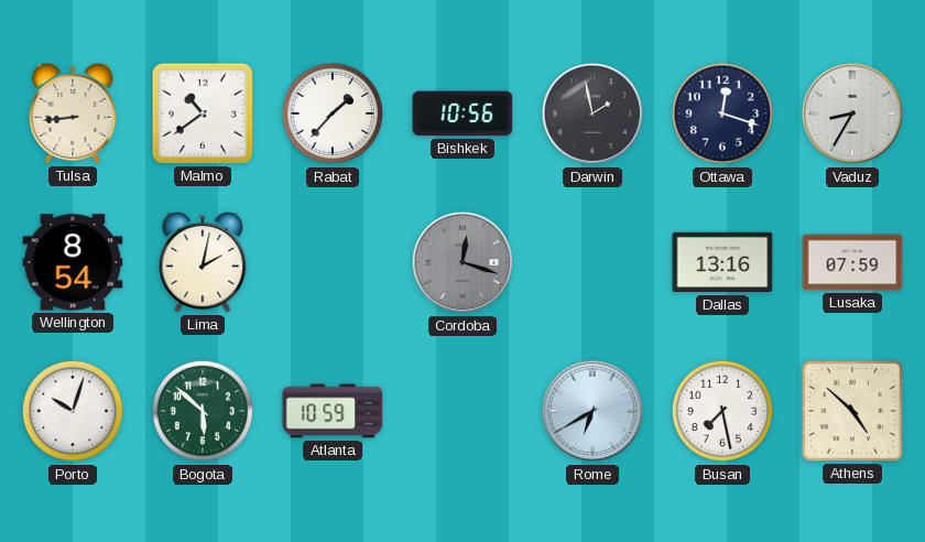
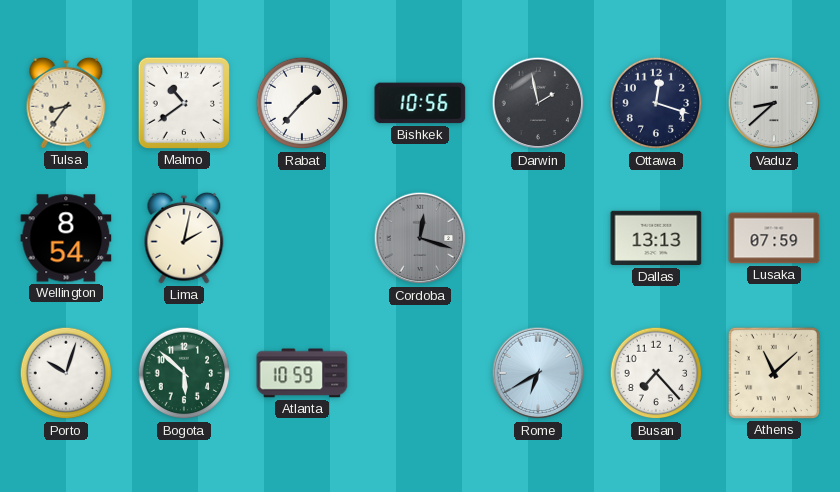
Tulsa: 8:44 -> 8:36
Vaduz: 8:35 -> 8:38
Dallas: 13:16 -> 13:13
Busan: 7:28 -> 7:23
Athens: 4:52 -> 11:08
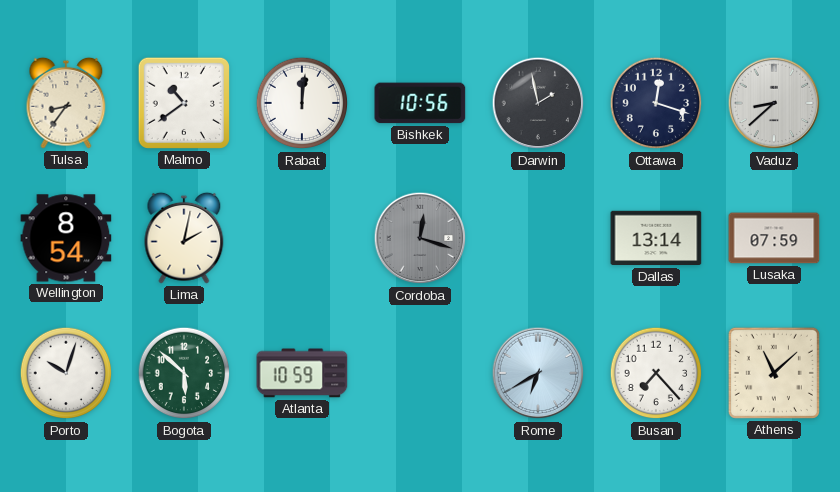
Rabat: 1:37 -> 12:01
Dallas: 13:13 -> 13:14
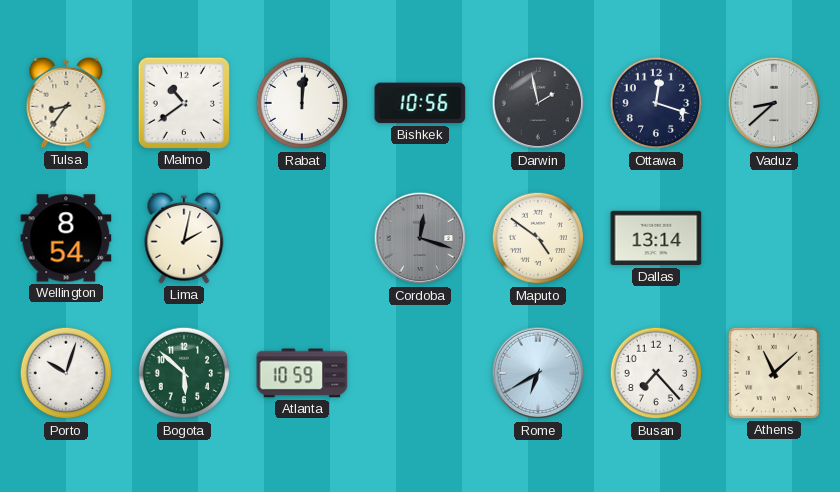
Maputo: none -> 4:51
Lusaka: 07:59 -> none
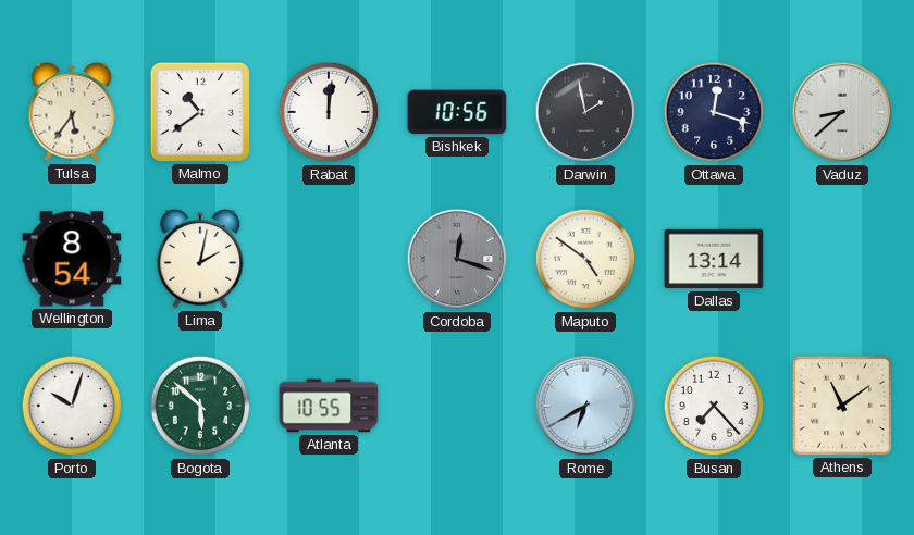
Tulsa: 8:36 -> 5:36
Atlanta: 10:59 -> 10:55
Athens: 11:08 -> 11:09
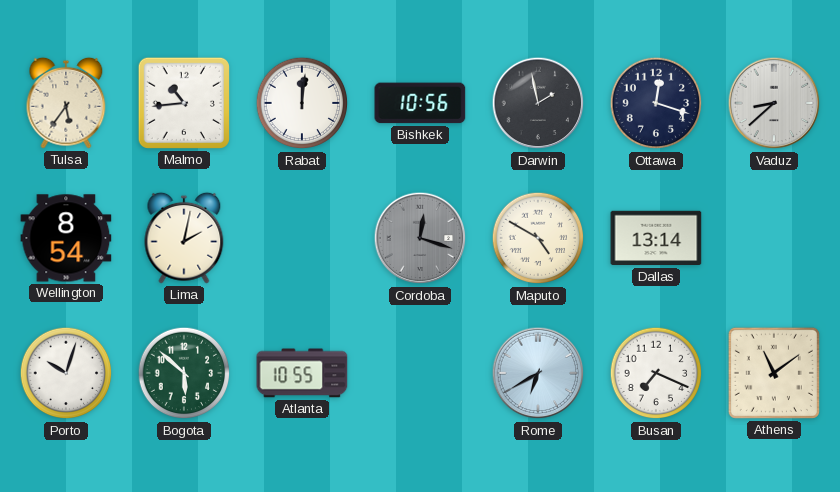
Malmo: 10:39 -> 10:44
Maputo: 4:51 -> 4:50
Busan: 7:23 -> 7:19
